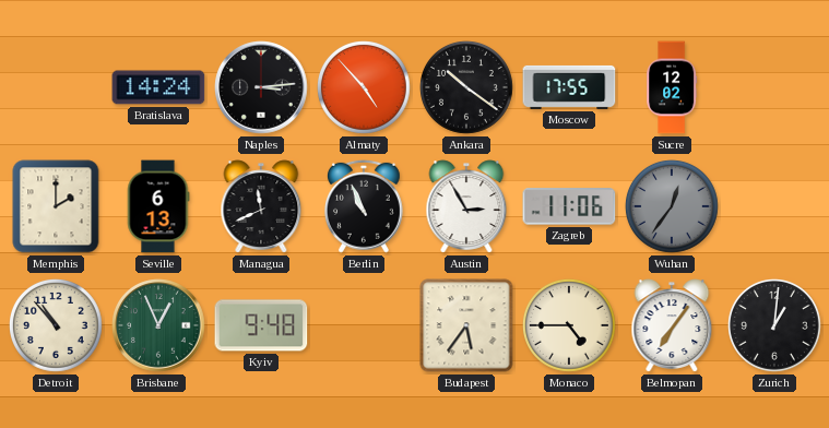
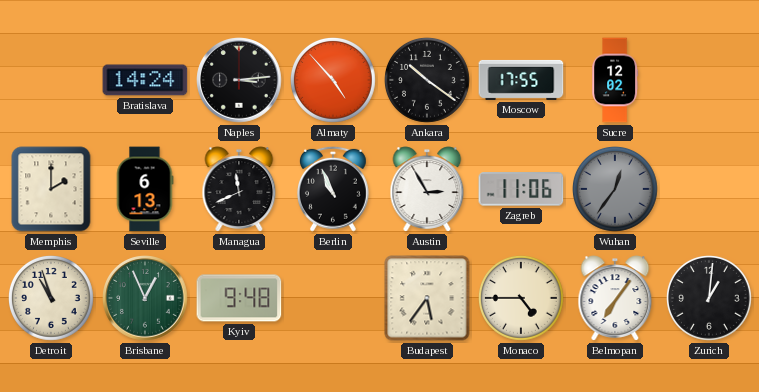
Detroit: 10:53 -> 10:57
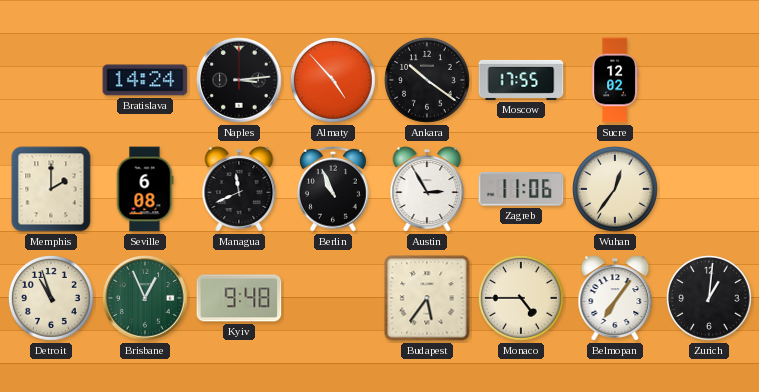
Seville: 6:13 -> 6:08
Wuhan dial: grey -> cream
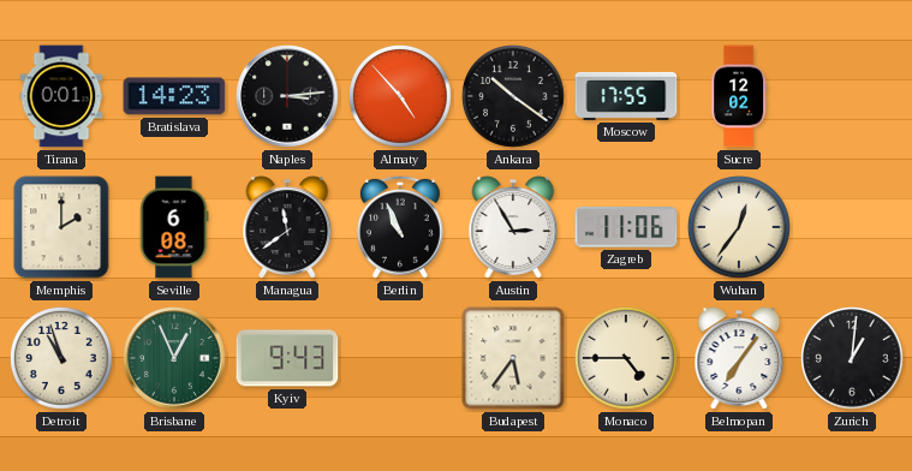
Tirana: none -> 0:01
Bratislava: 14:24 -> 14:23
Managua: 11:41 -> 11:39
Kyiv: 9:48 -> 9:43
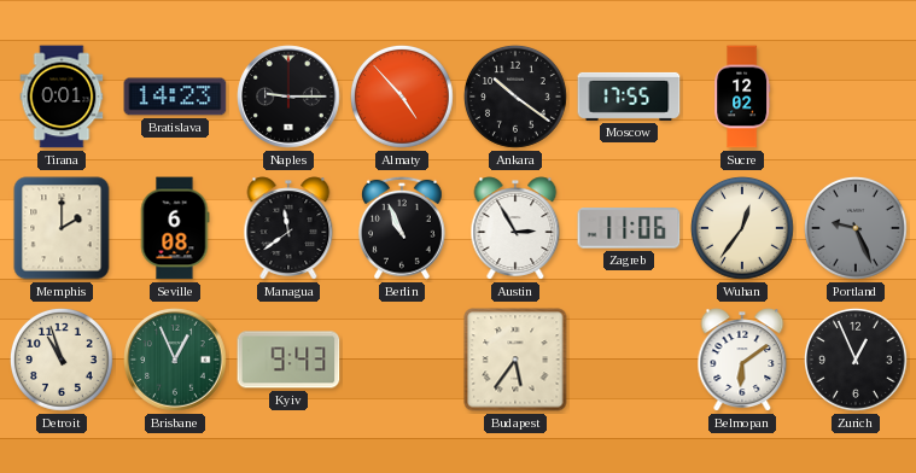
Naples: 3:14 -> 9:15
Portland: none -> 9:26
Monaco: 4:45 -> none
Belmopan: 7:06 -> 6:09
Zurich: 1:01 -> 12:56
